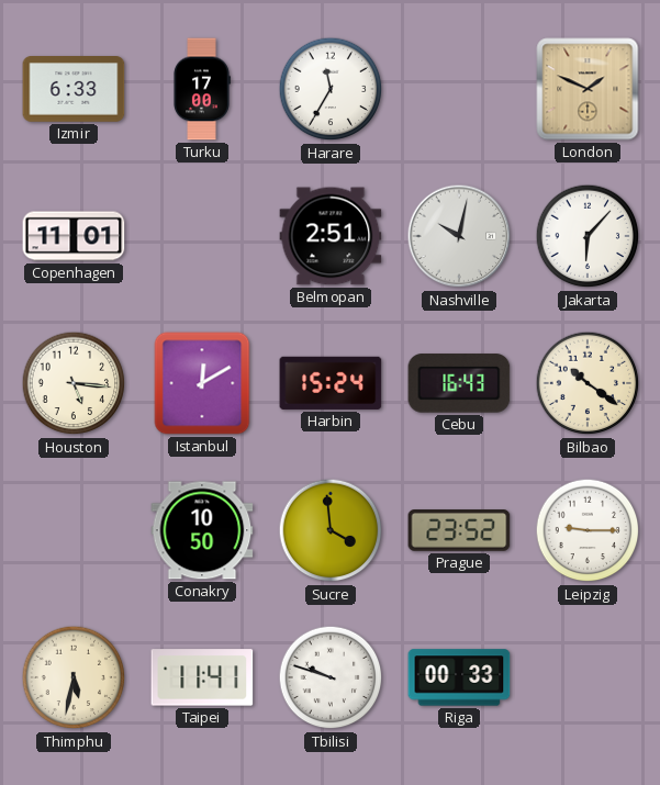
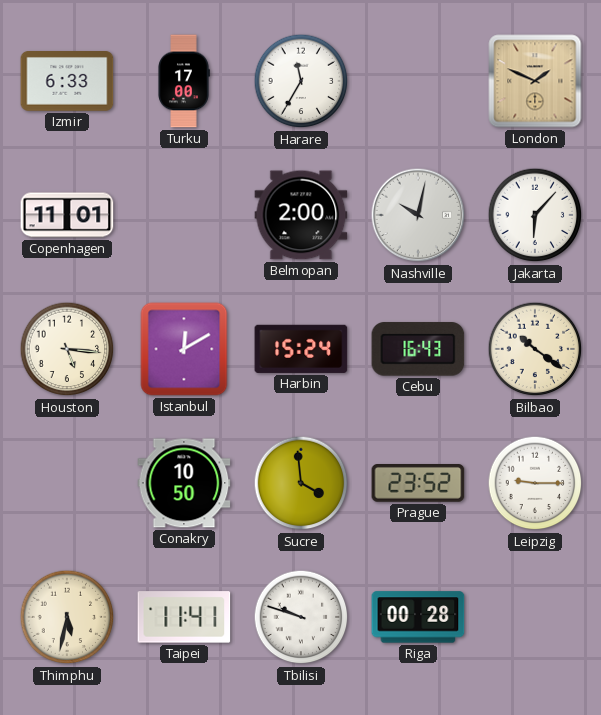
Belmopan: 2:51 -> 2:00
Riga: 00:33 -> 00:28
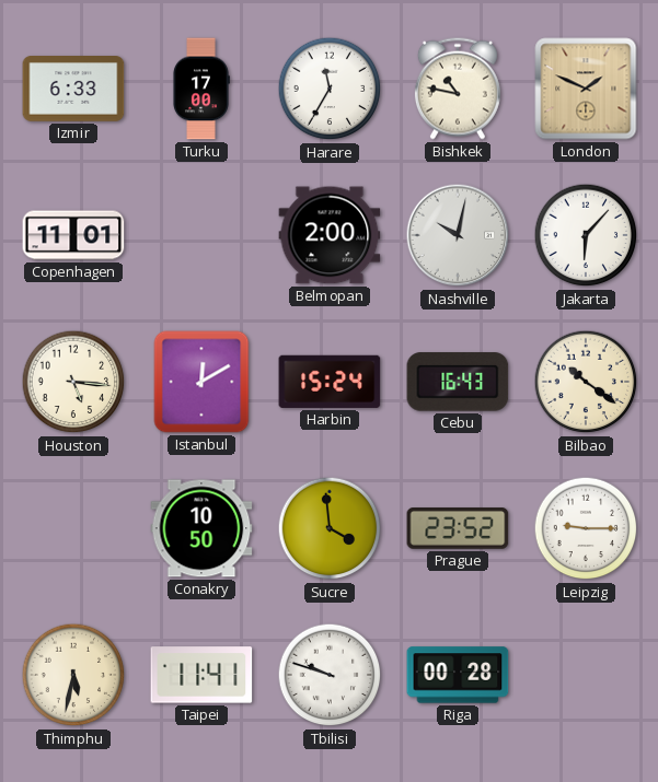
Bishkek: none -> 10:47
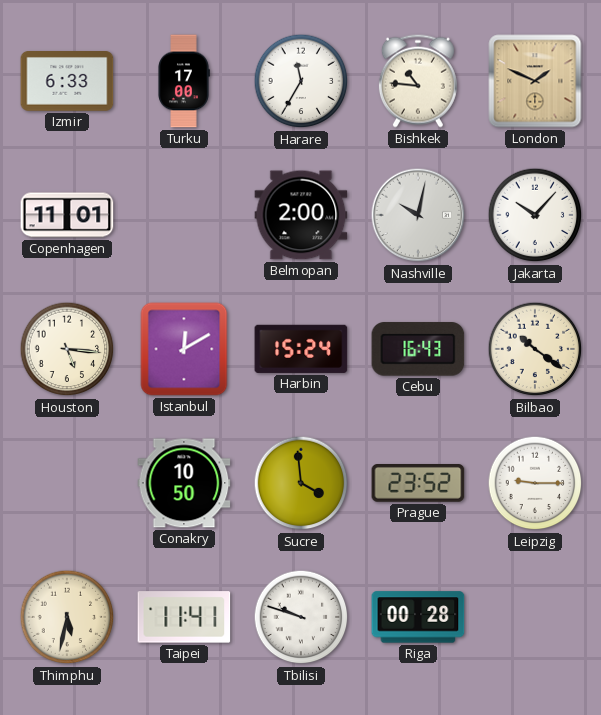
Bishkek: 10:47 -> 10:46
Jakarta: 6:07 -> 10:07
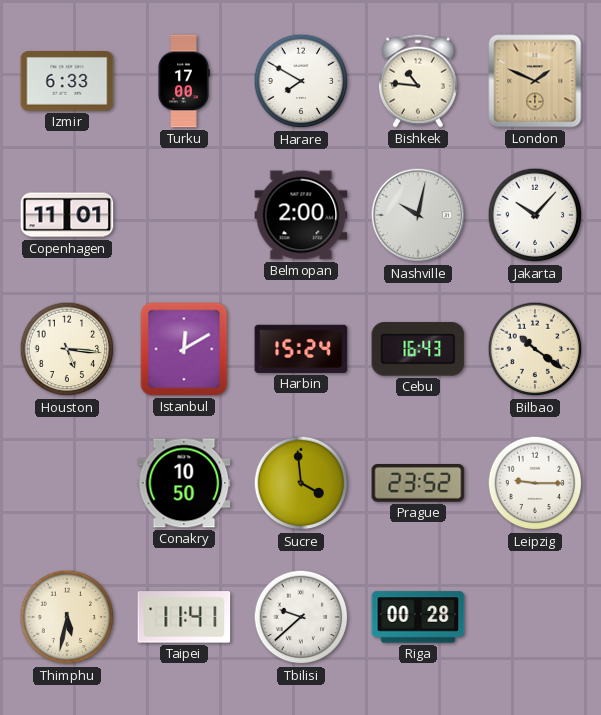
Harare: 11:35 -> 7:50
Tbilisi: 9:48 -> 9:38
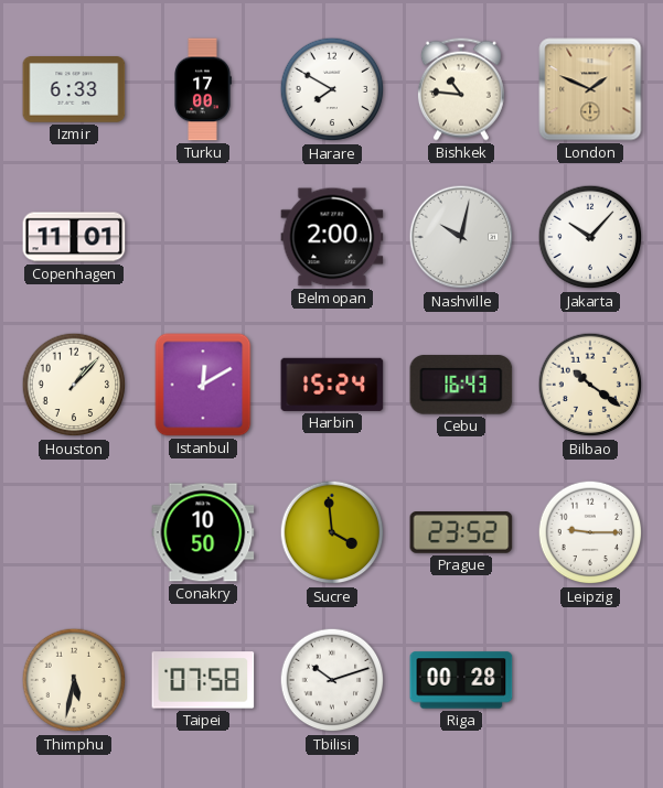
Houston: 5:16 -> 1:07
Taipei: 11:41 -> 07:58
Tbilisi: 9:38 -> 10:12
